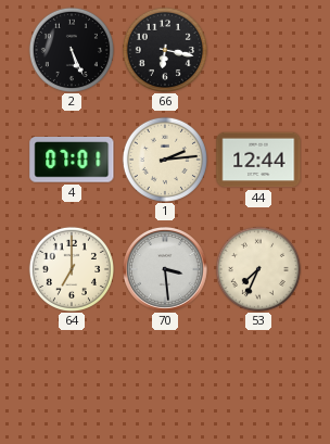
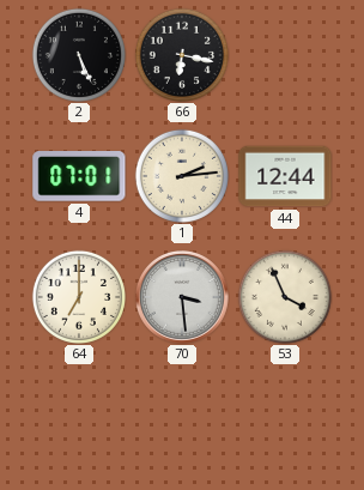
53: 7:34 -> 3:56
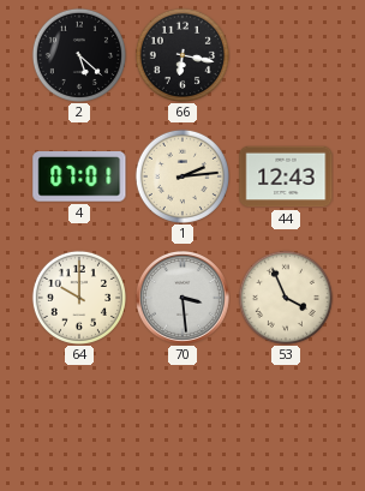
2: 5:26 -> 5:22
44: 12:44 -> 12:43
64: 7:00 -> 10:00
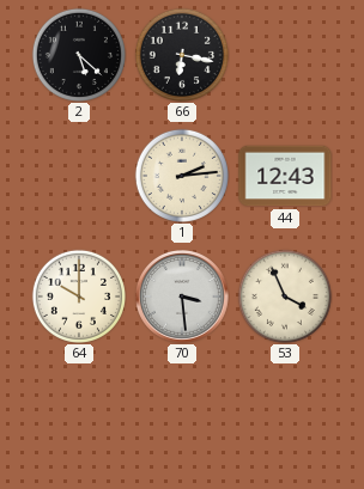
4: 07:01 -> none
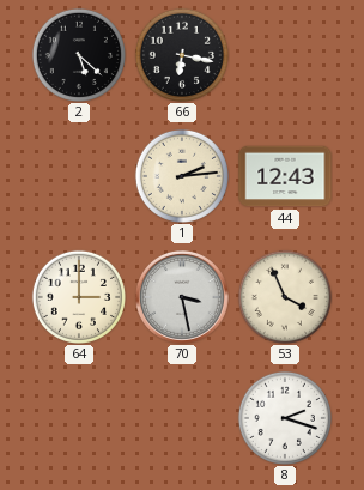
64: 10:00 -> 3:00
70: 3:29 -> 3:28
8: none -> 2:18
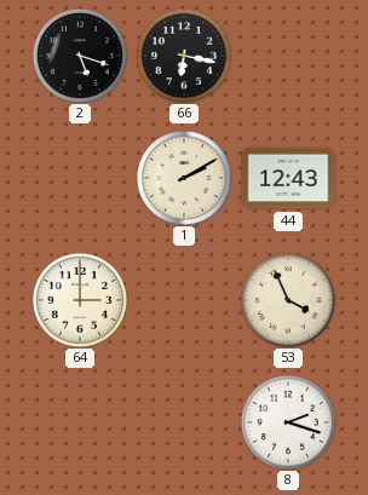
2: 5:22 -> 5:18
1: 2:14 -> 2:10
70: 3:28 -> none
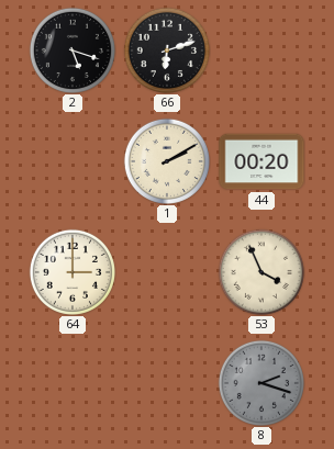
66: 6:17 -> 6:12
44: 12:43 -> 00:20
8 dial: white -> grey
